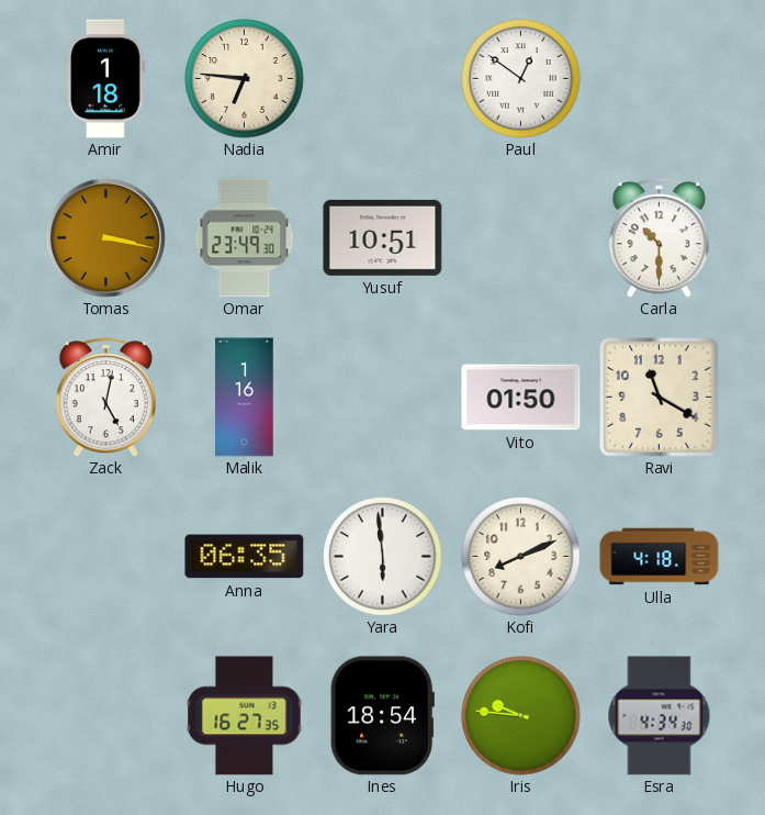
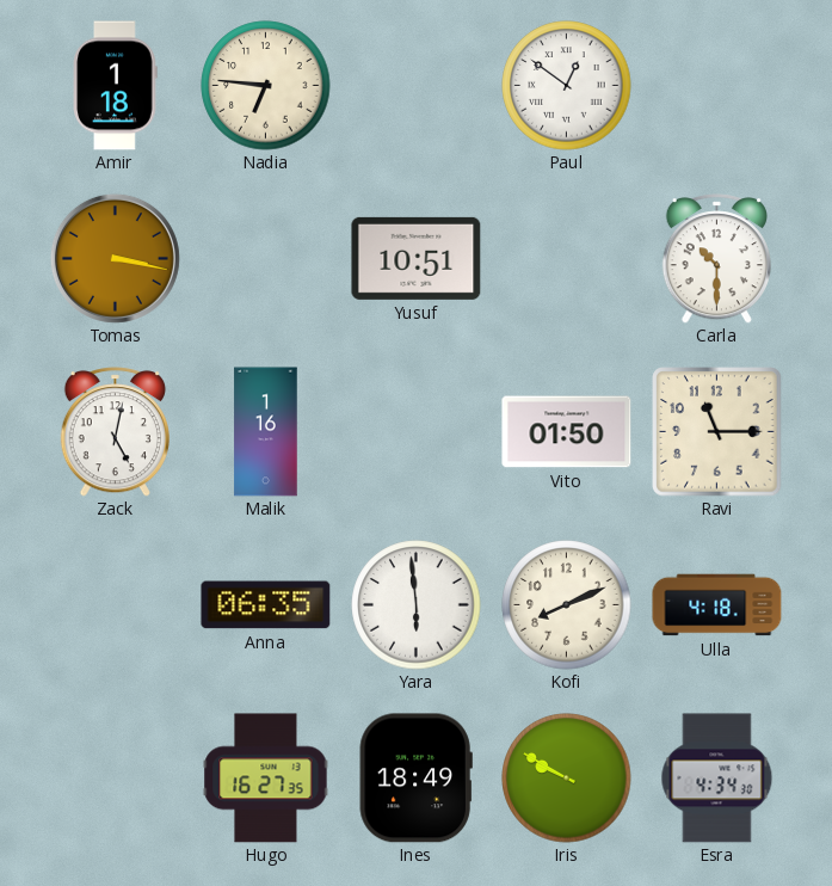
Omar: 23:49 -> none
Ravi: 11:20 -> 11:15
Ines: 18:54 -> 18:49
Iris: 9:46 -> 9:50
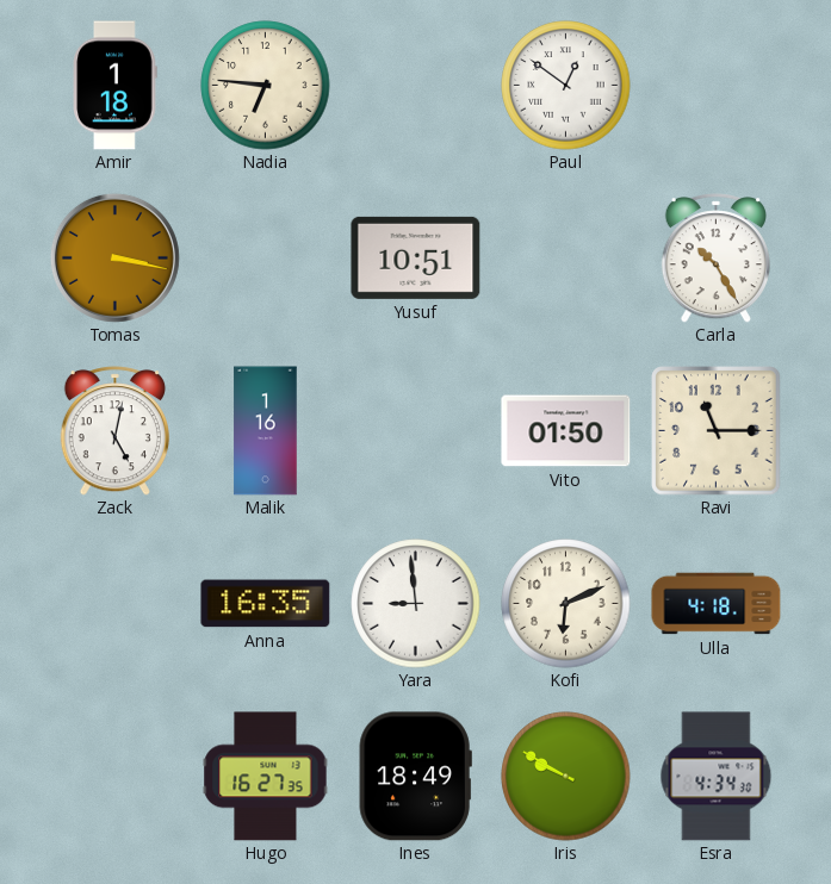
Carla: 10:30 -> 10:25
Anna: 06:35 -> 16:35
Yara: 5:59 -> 8:59
Kofi: 8:11 -> 6:11
